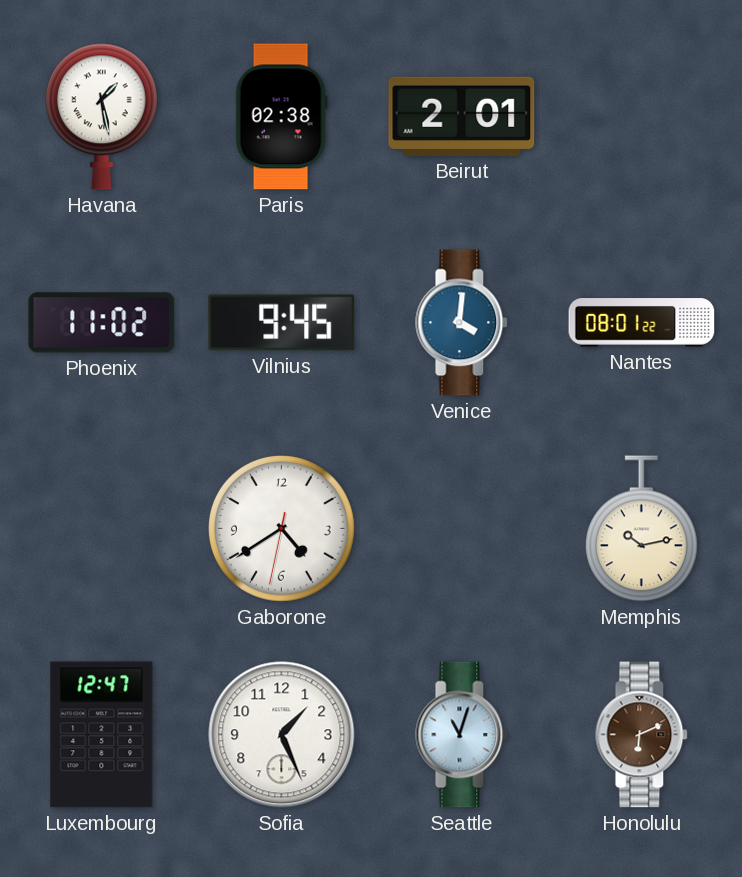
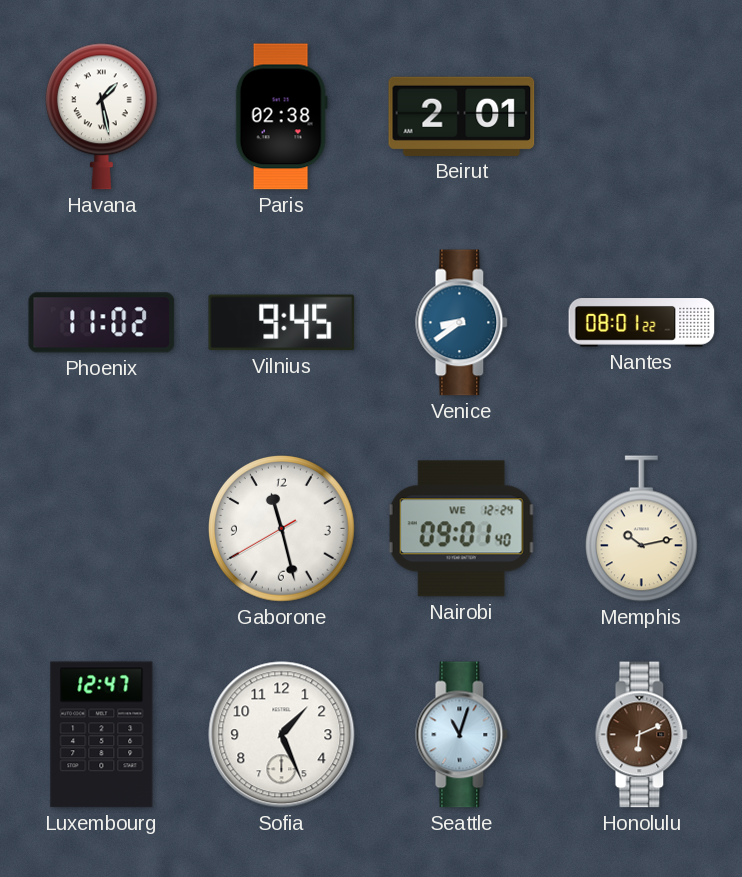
Venice: 4:01 -> 8:39
Gaborone: 4:39 -> 11:27
Nairobi: none -> 09:01
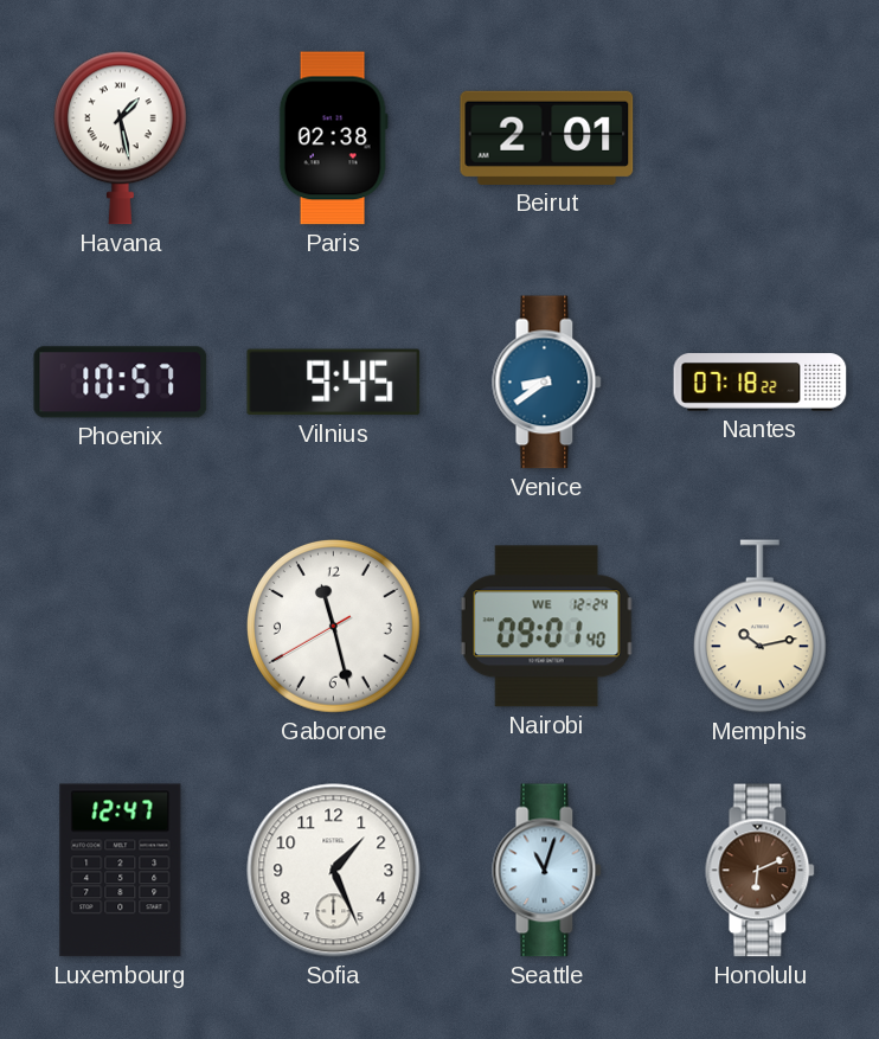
Phoenix: 11:02 -> 10:57
Nantes: 08:01 -> 07:18
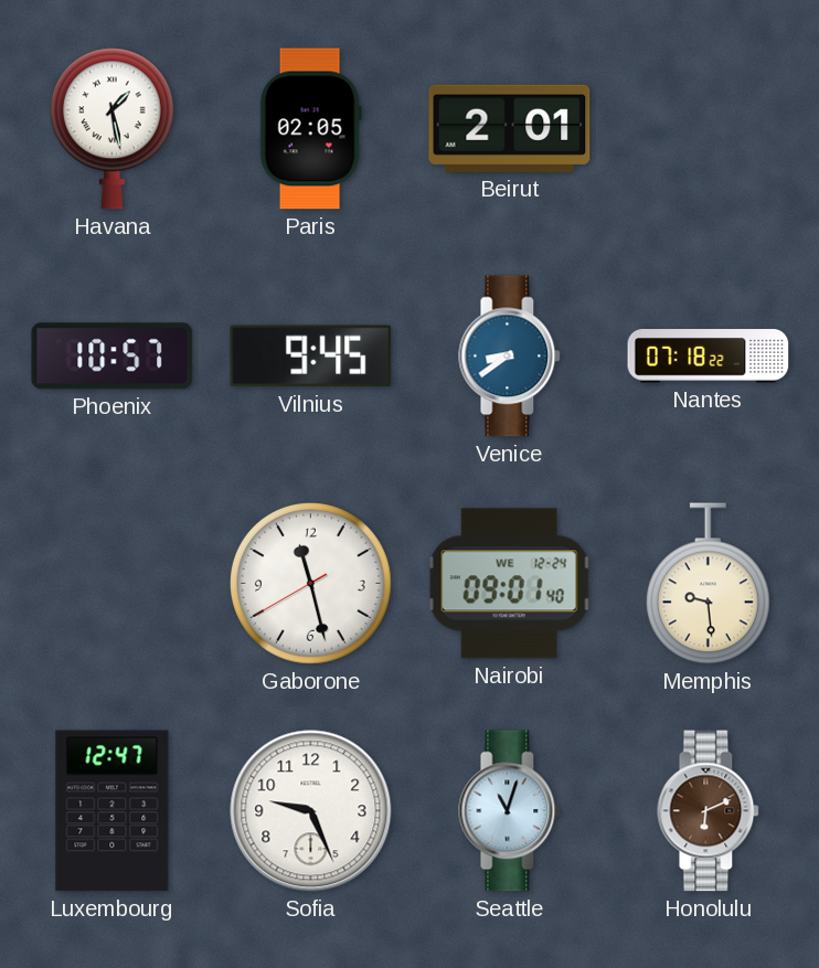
Paris: 02:38 -> 02:05
Memphis: 10:13 -> 9:29
Sofia: 1:26 -> 9:26
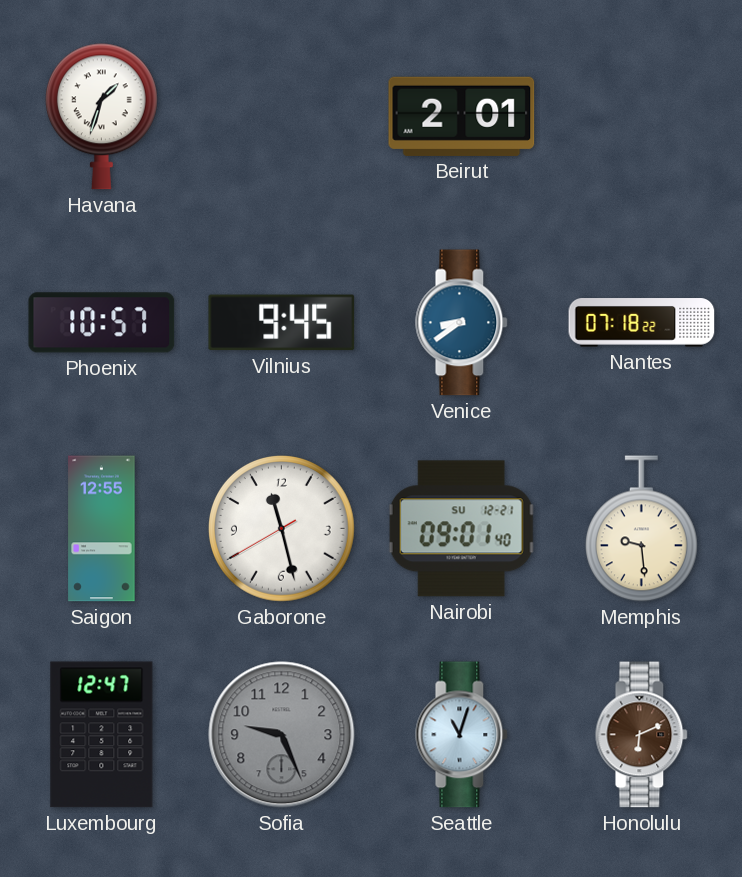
Havana: 1:28 -> 1:33
Paris: 02:05 -> none
Saigon: none -> 12:55
Nairobi date: WE 12-24 -> SU 12-21
Sofia dial: white -> grey
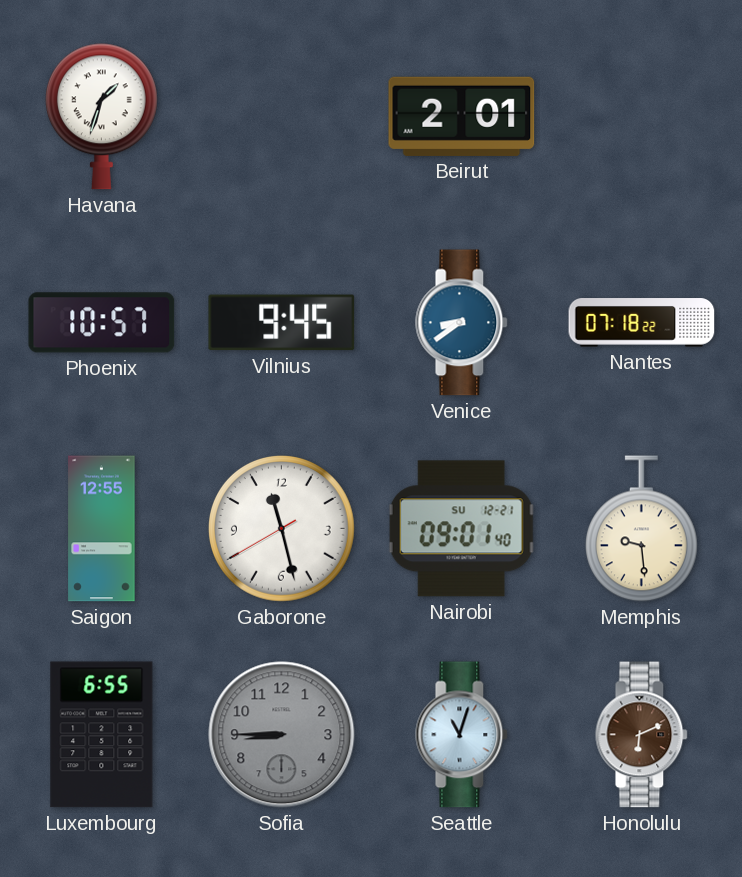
Luxembourg: 12:47 -> 6:55
Sofia: 9:26 -> 8:45
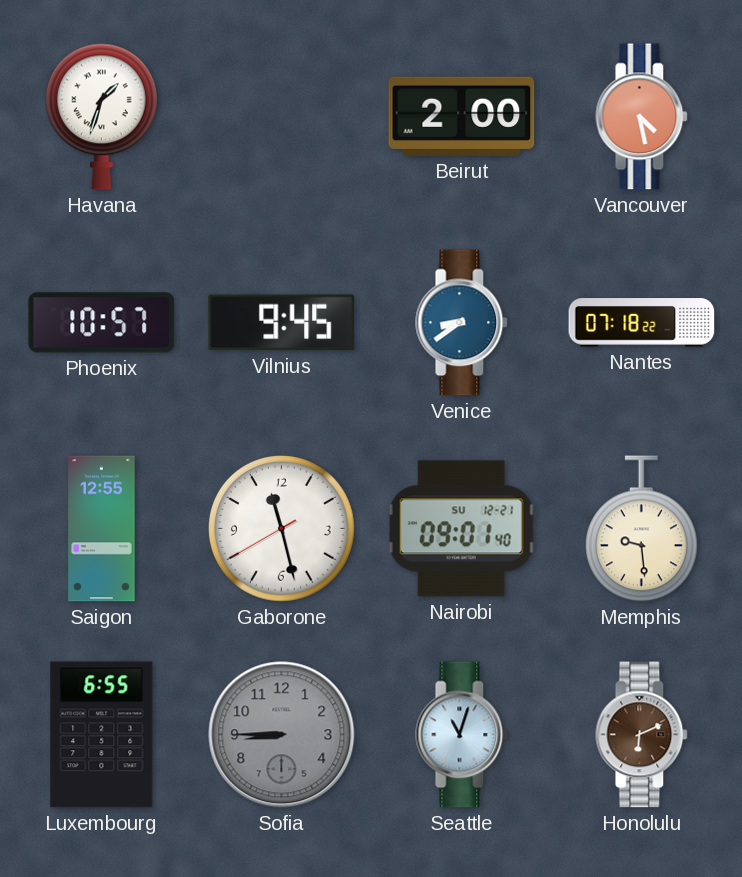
Beirut: 2:01 -> 2:00
Vancouver: none -> 4:28
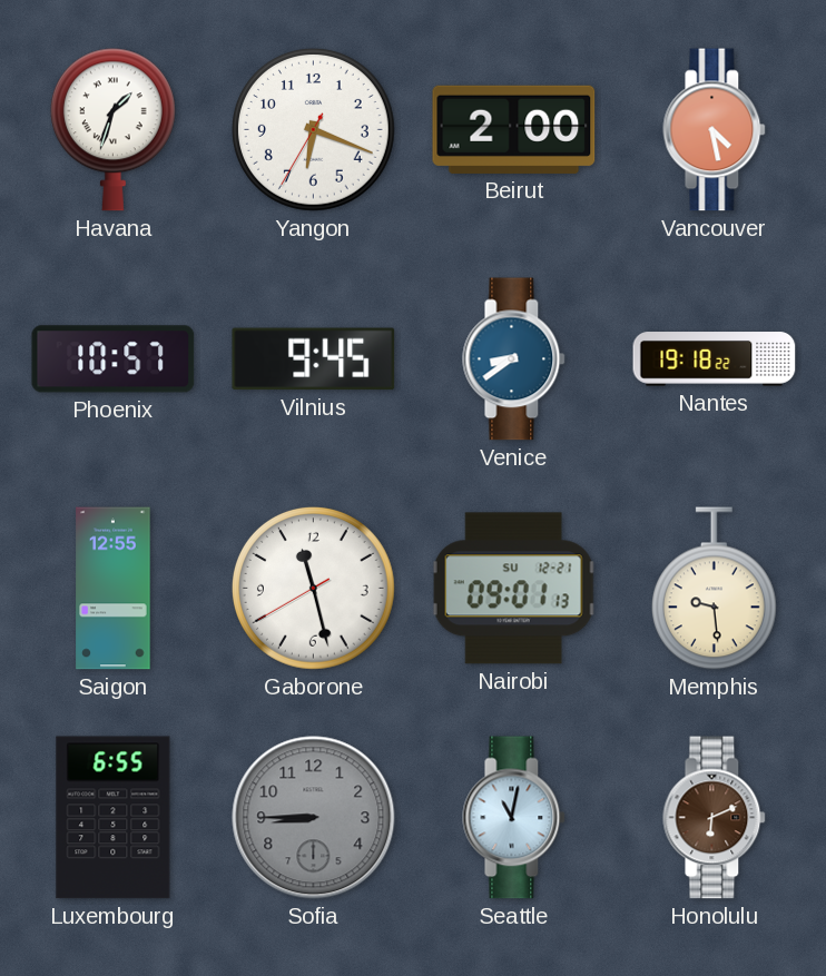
Yangon: none -> 6:18
Nantes: 07:18 -> 19:18
Nairobi: 09:01:40 -> 09:01:13
Seattle: 11:03 -> 11:02
